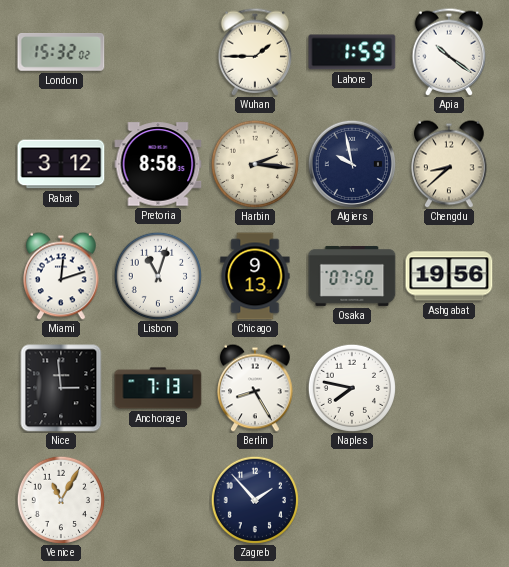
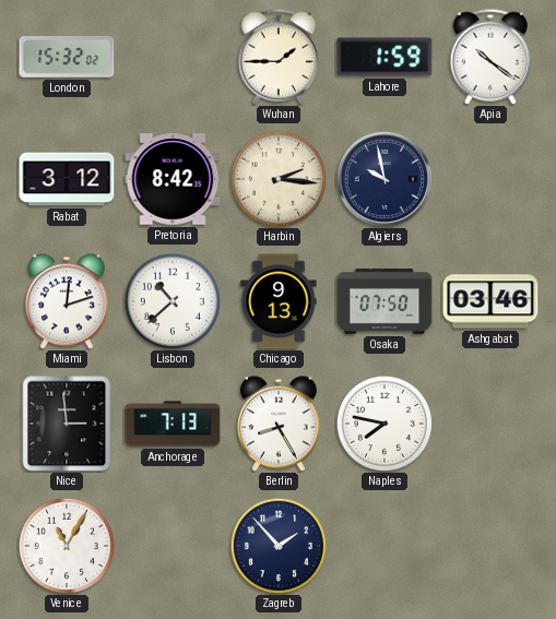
Pretoria: 8:58 -> 8:42
Chengdu: 8:38 -> none
Lisbon: 11:03 -> 10:38
Ashgabat: 19:56 -> 03:46
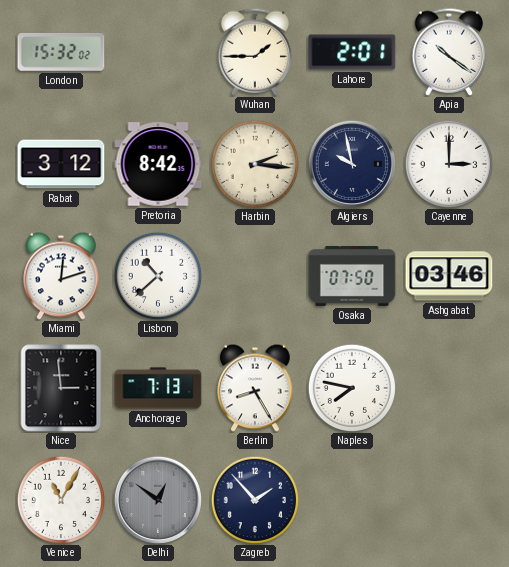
Lahore: 1:59 -> 2:01
Cayenne: none -> 3:00
Chicago: 9:13 -> none
Delhi: none -> 12:51
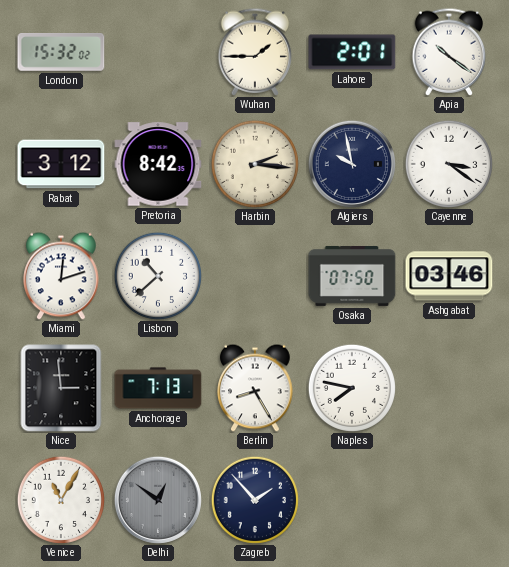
Cayenne: 3:00 -> 3:21
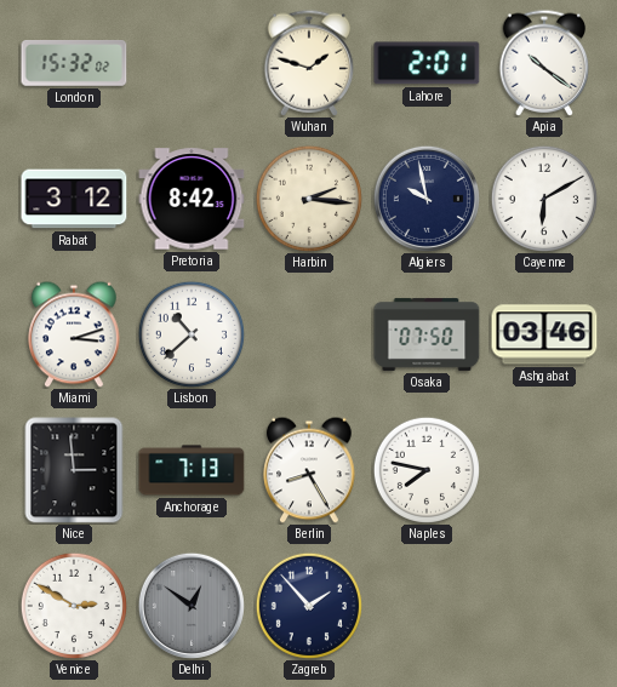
Wuhan: 1:45 -> 1:48
Cayenne: 3:21 -> 6:10
Miami: 12:12 -> 3:12
Venice: 11:05 -> 2:50
